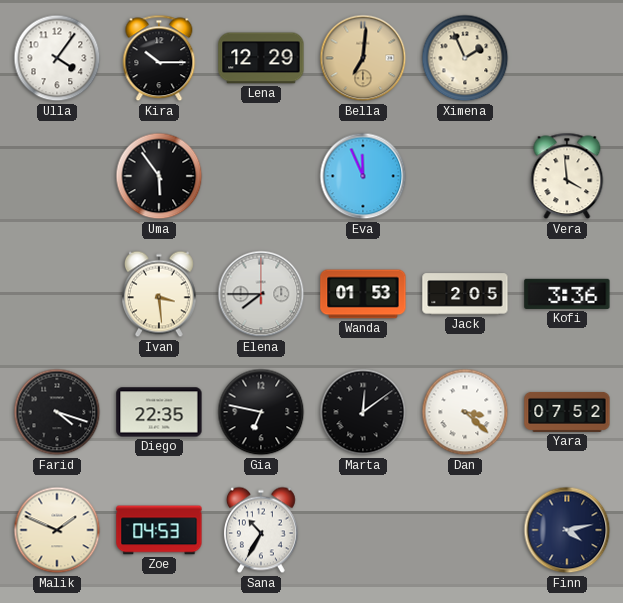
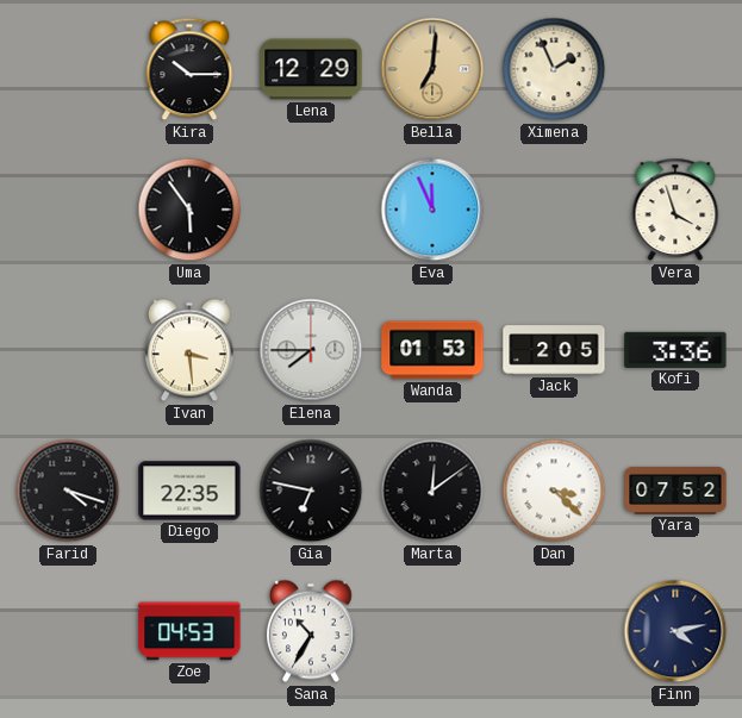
Ulla: 4:06 -> none
Vera: 3:59 -> 3:57
Malik: 1:49 -> none
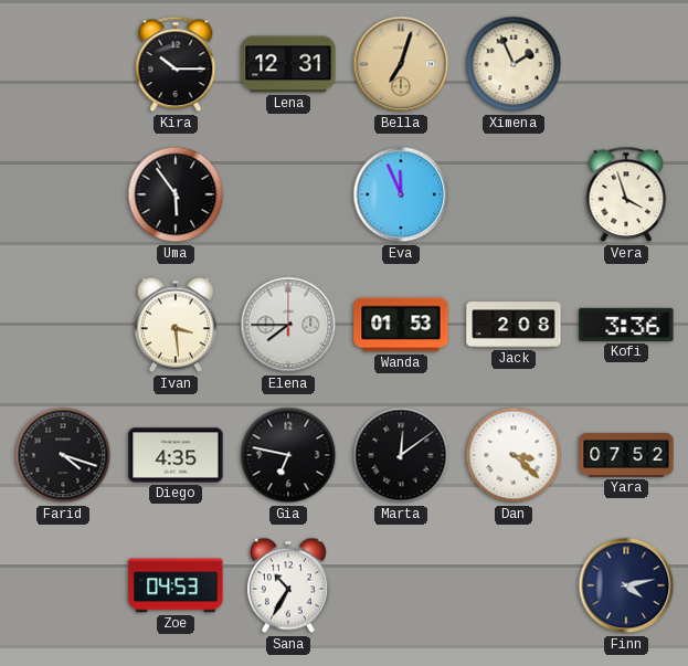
Lena: 12:29 -> 12:31
Bella: 7:01 -> 7:03
Jack: 2:05 -> 2:08
Diego: 22:35 -> 4:35
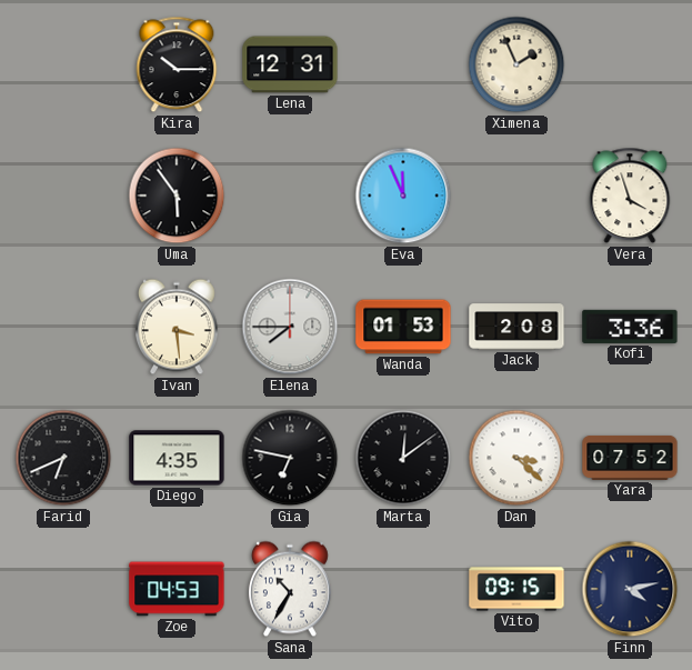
Bella: 7:03 -> none
Farid: 4:18 -> 6:41
Vito: none -> 09:15
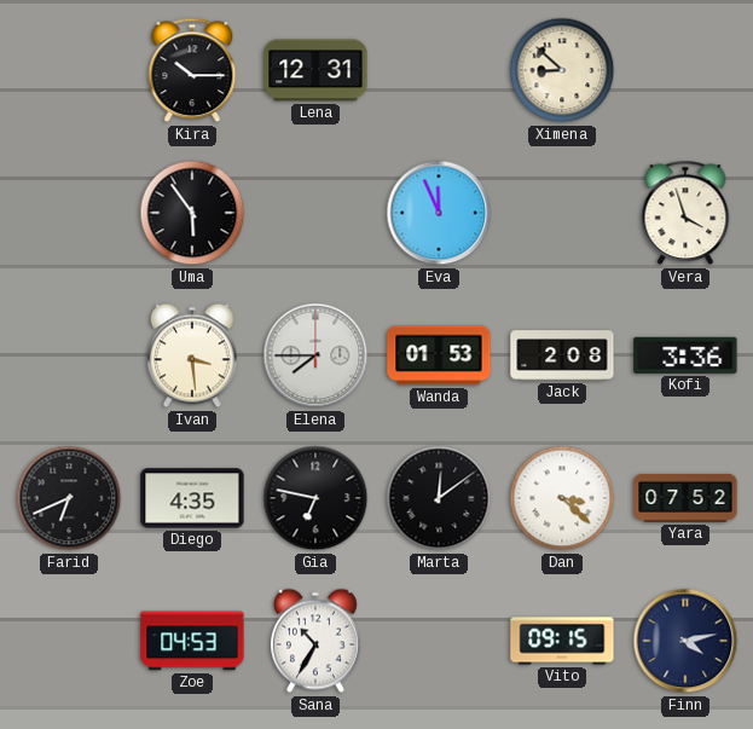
Ximena: 1:56 -> 8:52
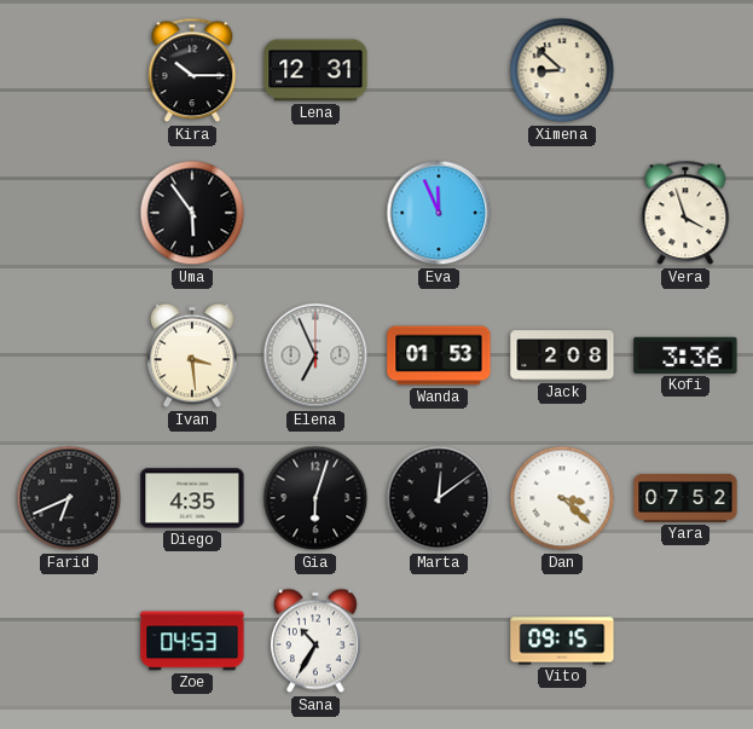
Elena: 7:45 -> 6:56
Gia: 6:47 -> 6:03
Finn: 4:13 -> none
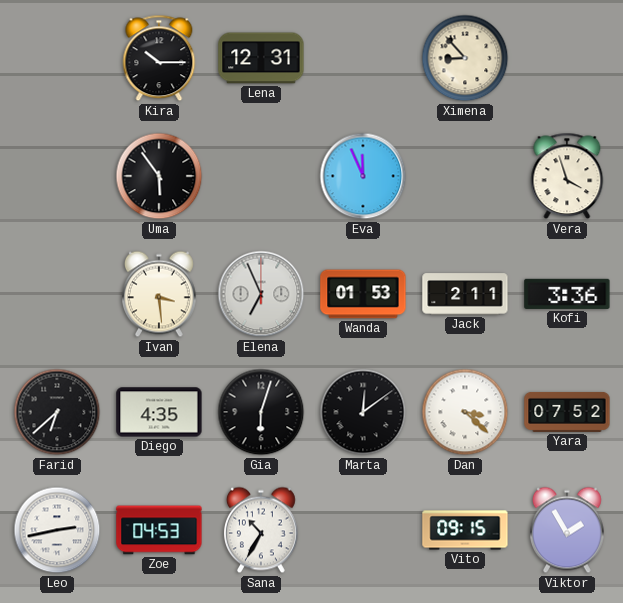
Ximena: 8:52 -> 8:53
Jack: 2:08 -> 2:11
Farid: 6:41 -> 6:38
Leo: none -> 2:43
Viktor: none -> 1:55
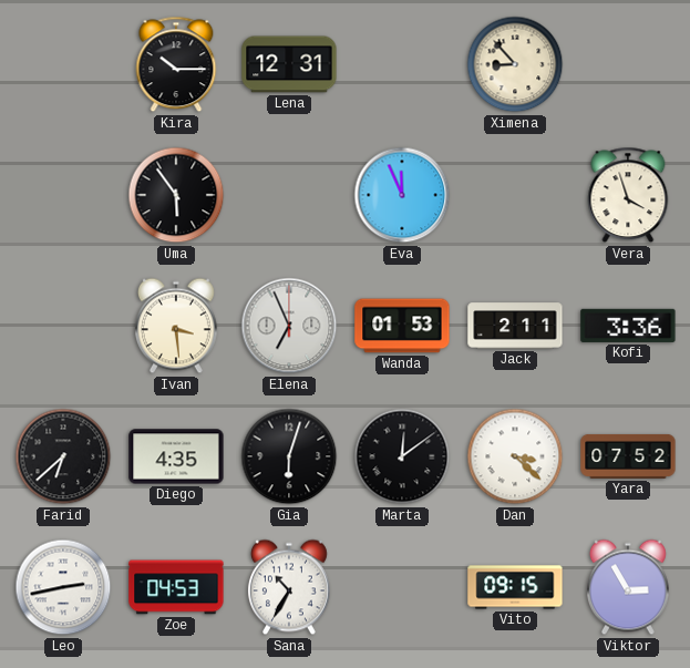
Viktor: 1:55 -> 2:55
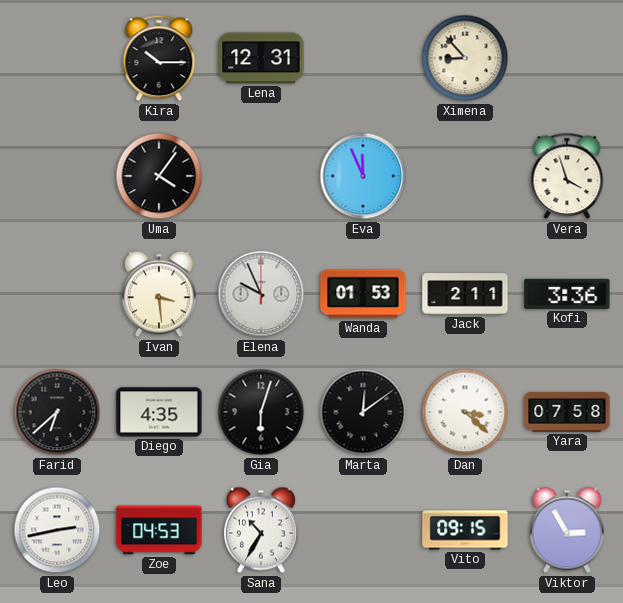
Uma: 5:54 -> 4:06
Elena: 6:56 -> 9:56
Yara: 07:52 -> 07:58
